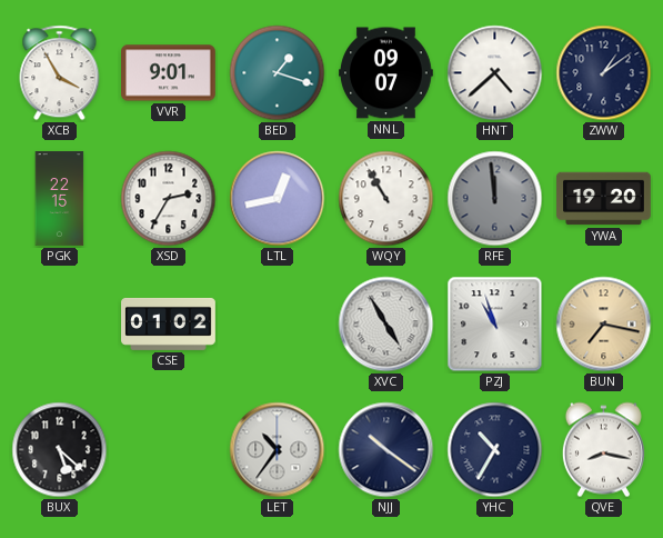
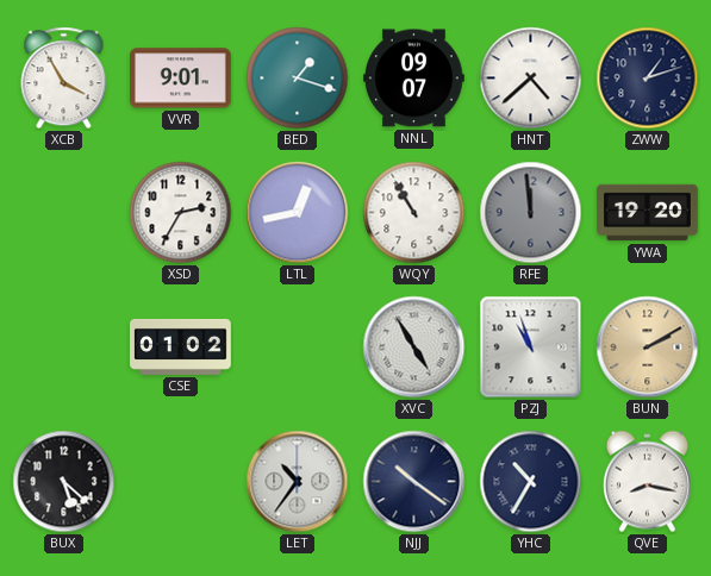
ZWW: 1:09 -> 1:12
PGK: 22:15 -> none
BUN: 7:17 -> 2:10
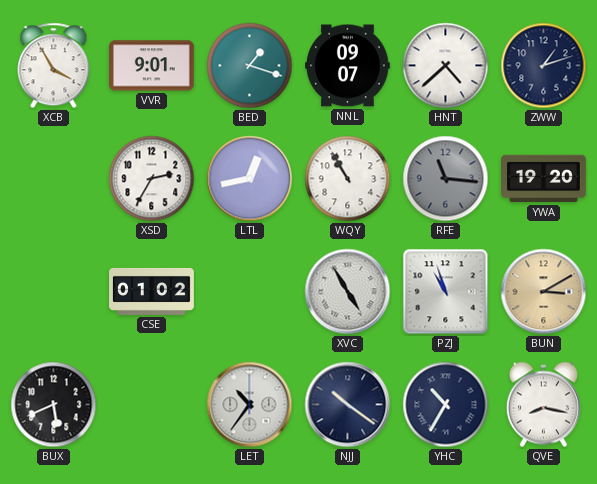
RFE: 11:59 -> 11:16
BUN: 2:10 -> 3:10
BUX: 5:22 -> 5:41
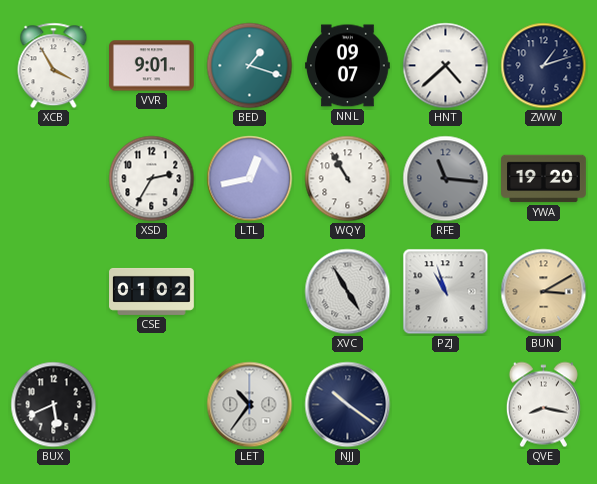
YHC: 10:35 -> none
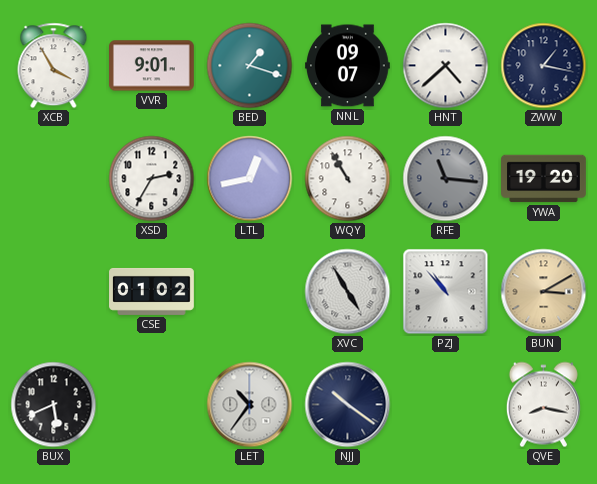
ZWW: 1:12 -> 1:17
PZJ: 10:57 -> 10:53
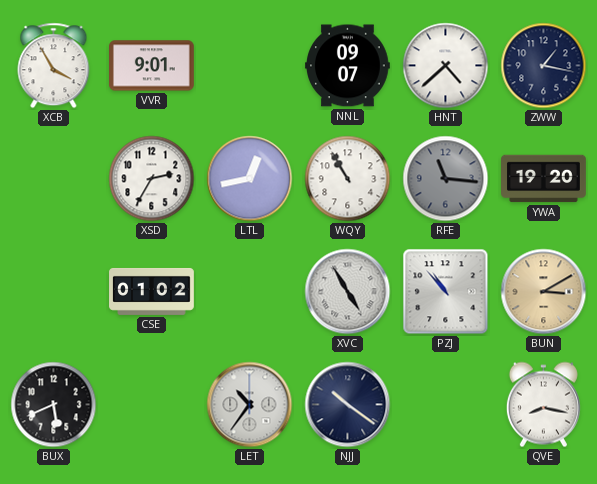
BED: 1:18 -> none
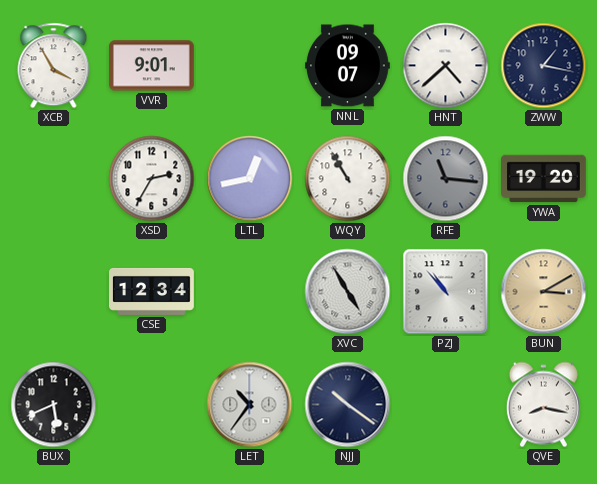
CSE: 01:02 -> 12:34
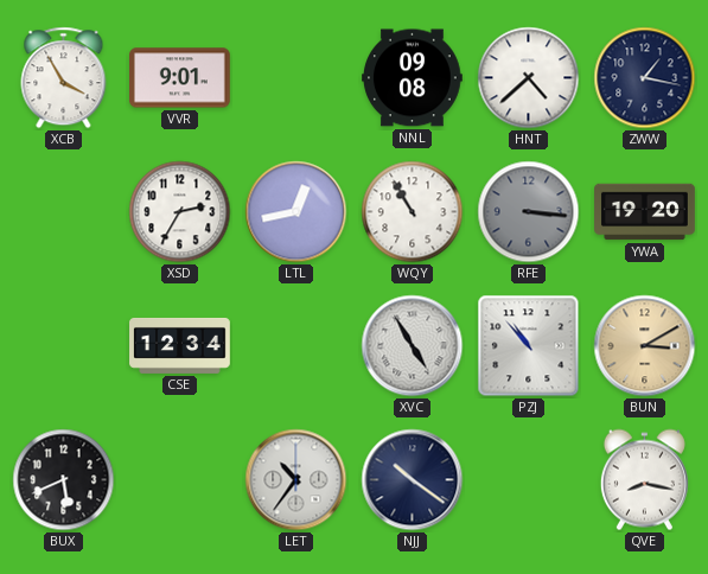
NNL: 09:07 -> 09:08
RFE: 11:16 -> 3:16
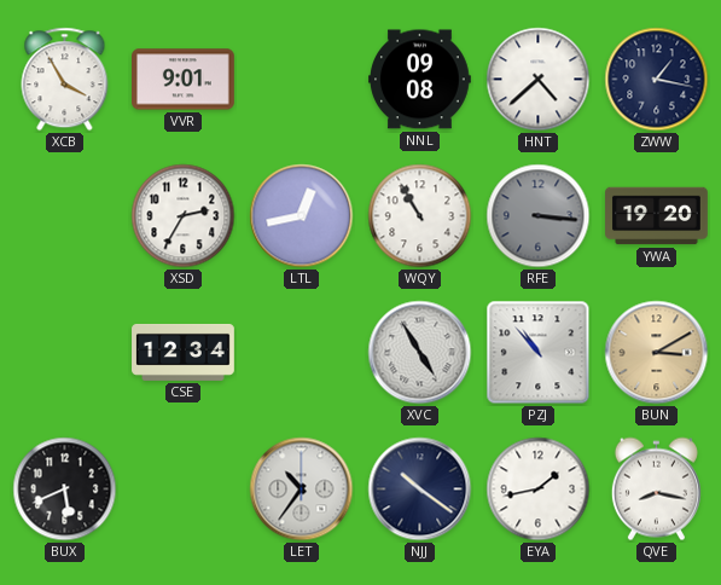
EYA: none -> 1:43
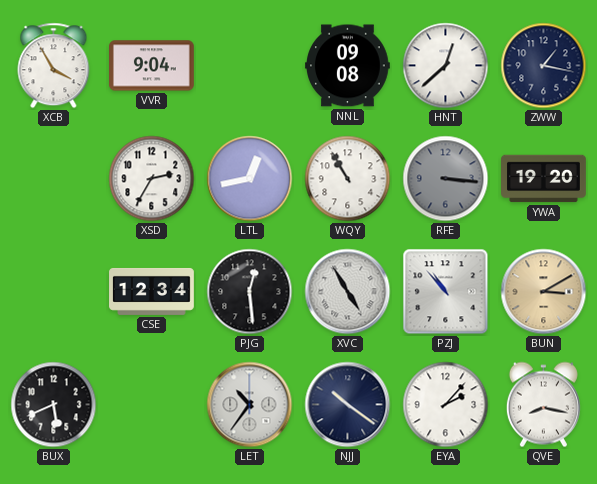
VVR: 9:01 -> 9:04
HNT: 4:38 -> 12:38
PJG: none -> 12:29
EYA: 1:43 -> 2:07
